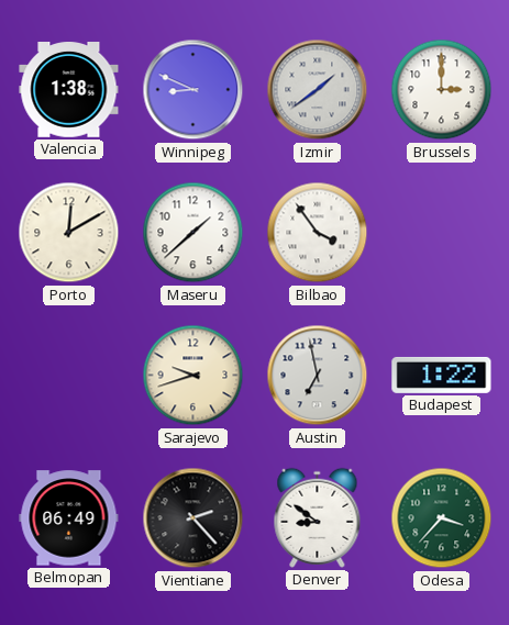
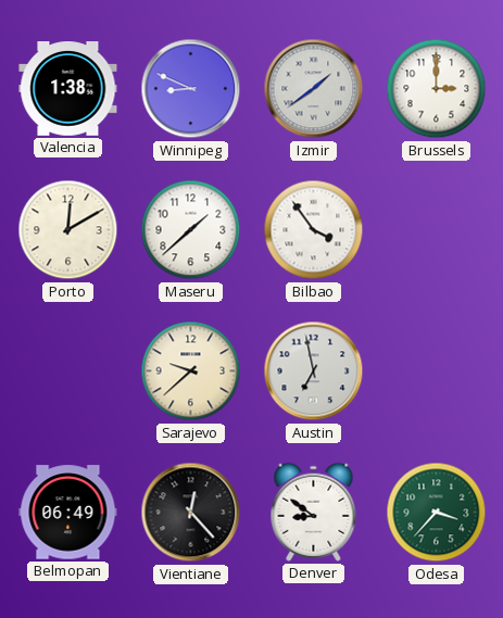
Sarajevo: 9:42 -> 9:38
Budapest: 1:22 -> none
Vientiane: 2:23 -> 12:23
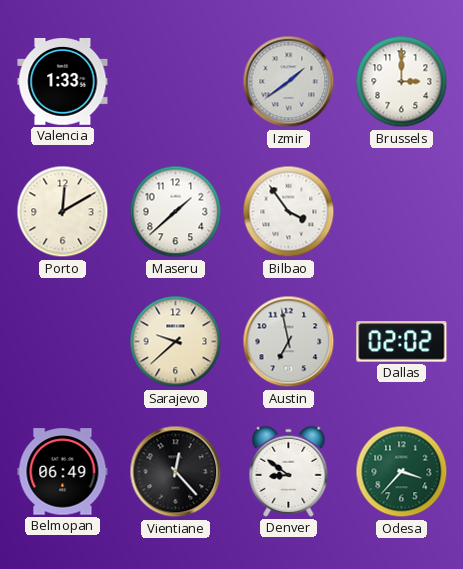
Valencia: 1:38 -> 1:33
Winnipeg: 8:49 -> none
Dallas: none -> 02:02
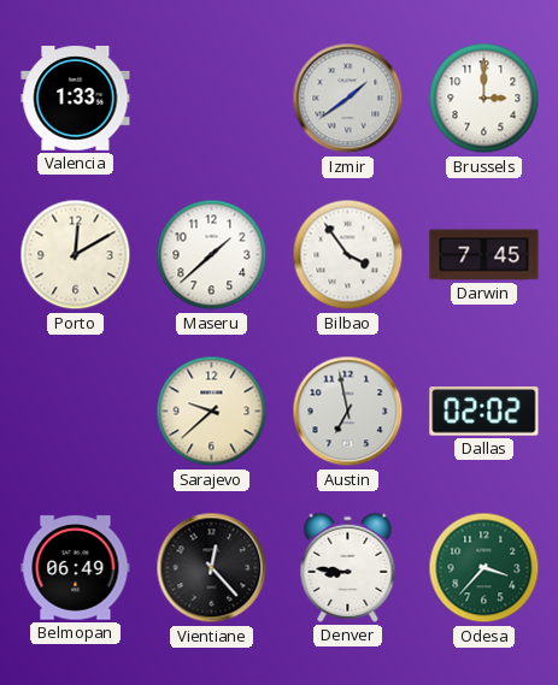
Darwin: none -> 7:45
Denver: 8:51 -> 8:46
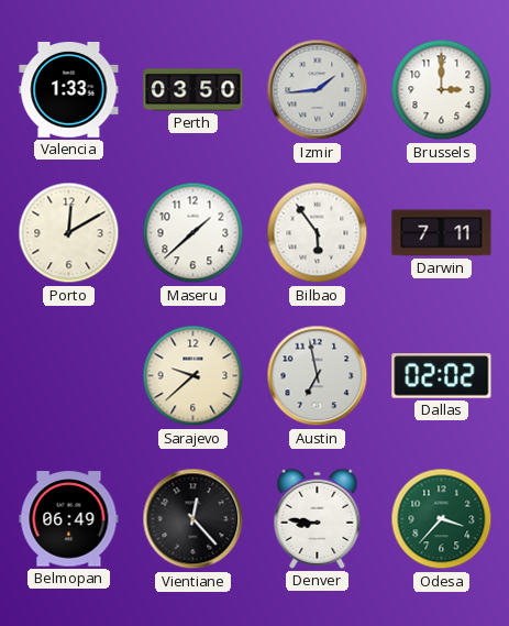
Perth: none -> 03:50
Izmir: 1:39 -> 1:44
Bilbao: 3:54 -> 5:54
Darwin: 7:45 -> 7:11
